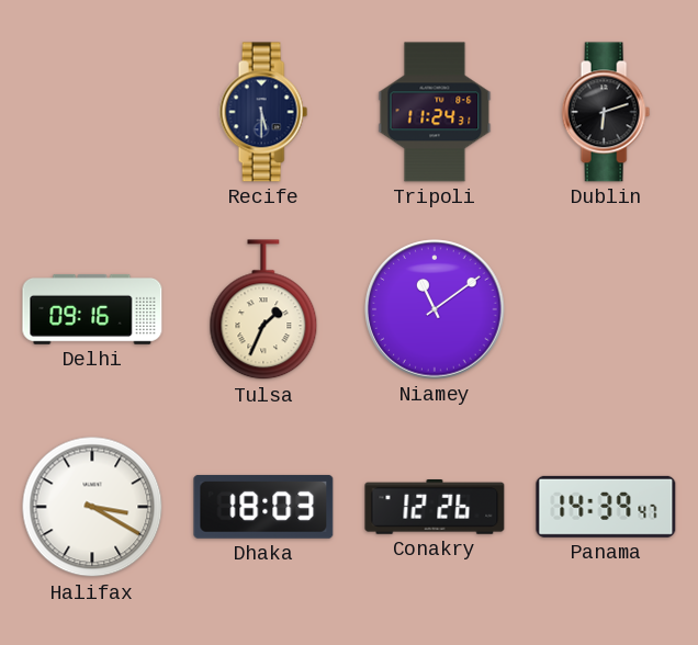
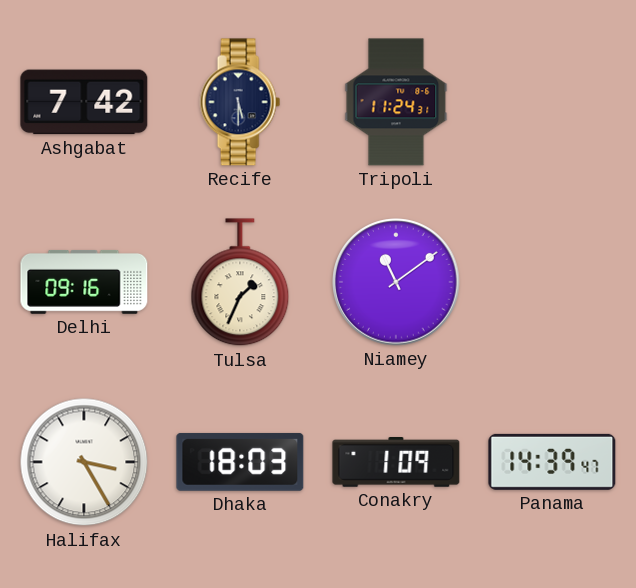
Ashgabat: none -> 7:42
Dublin: 6:12 -> none
Halifax: 3:20 -> 3:25
Conakry: 12:26 -> 1:09
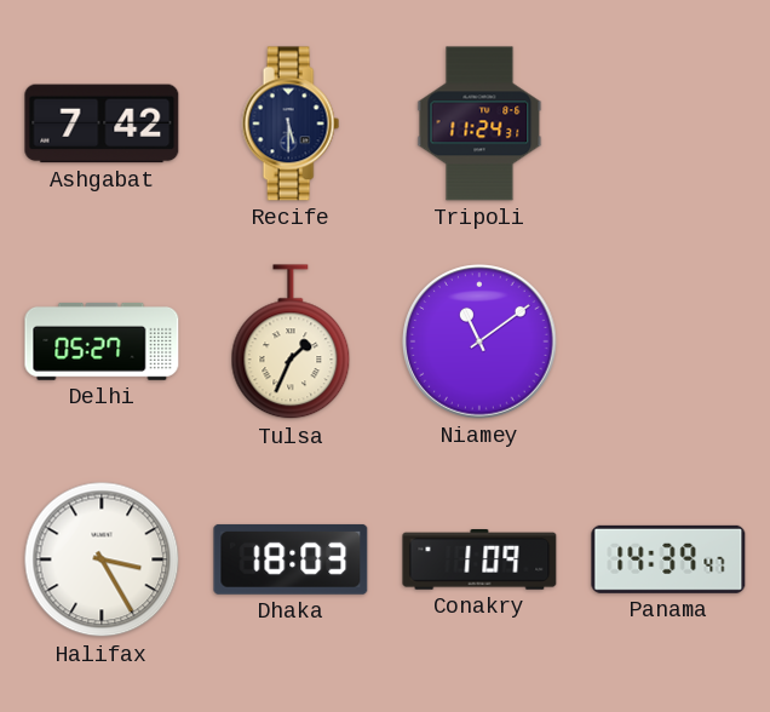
Delhi: 09:16 -> 05:27
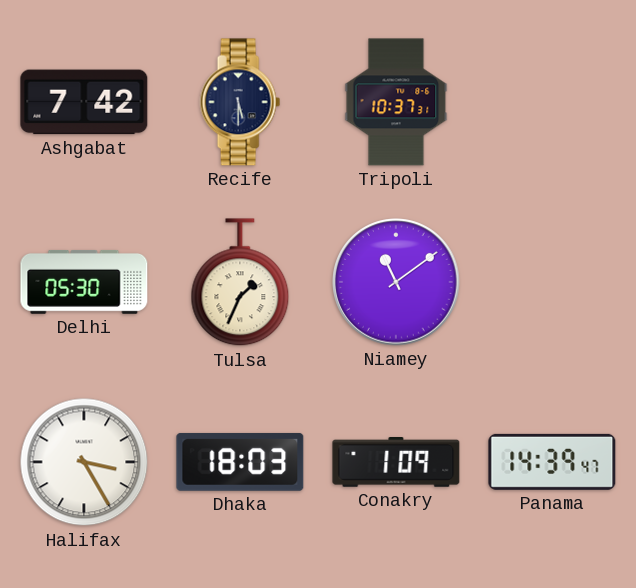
Tripoli: 11:24 -> 10:37
Delhi: 05:27 -> 05:30
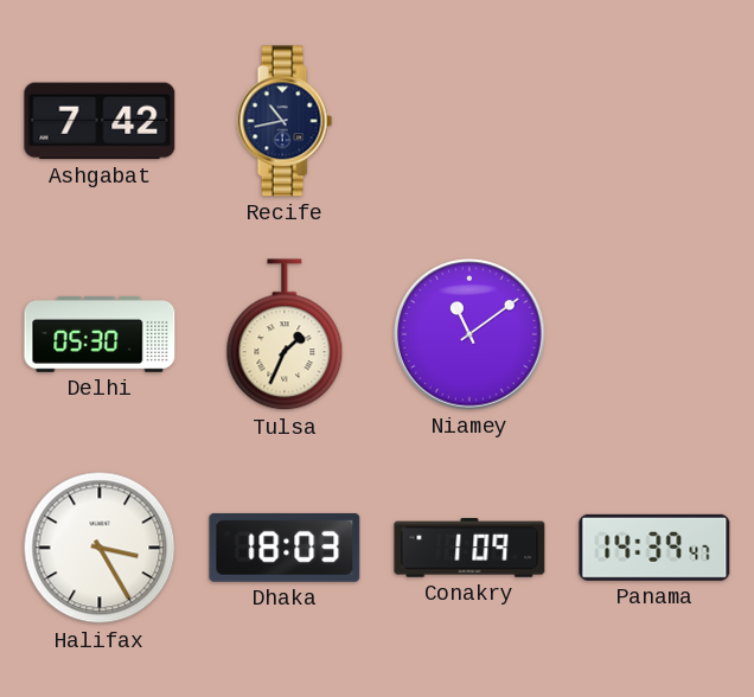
Recife: 5:30 -> 10:43
Tripoli: 10:37 -> none
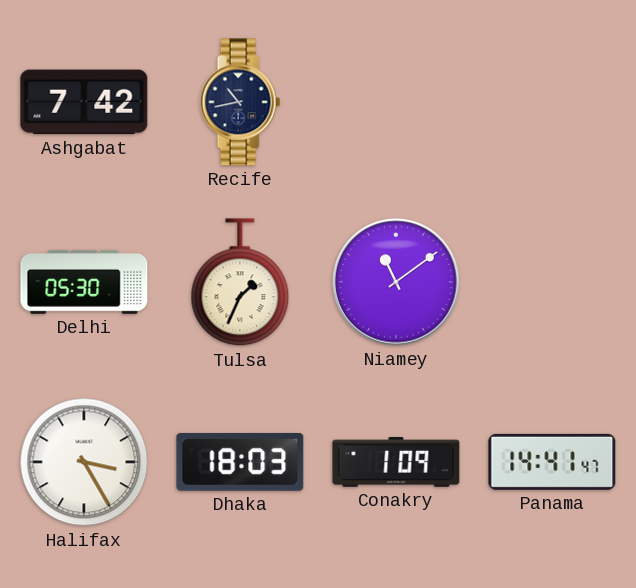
Panama: 14:39 -> 14:41
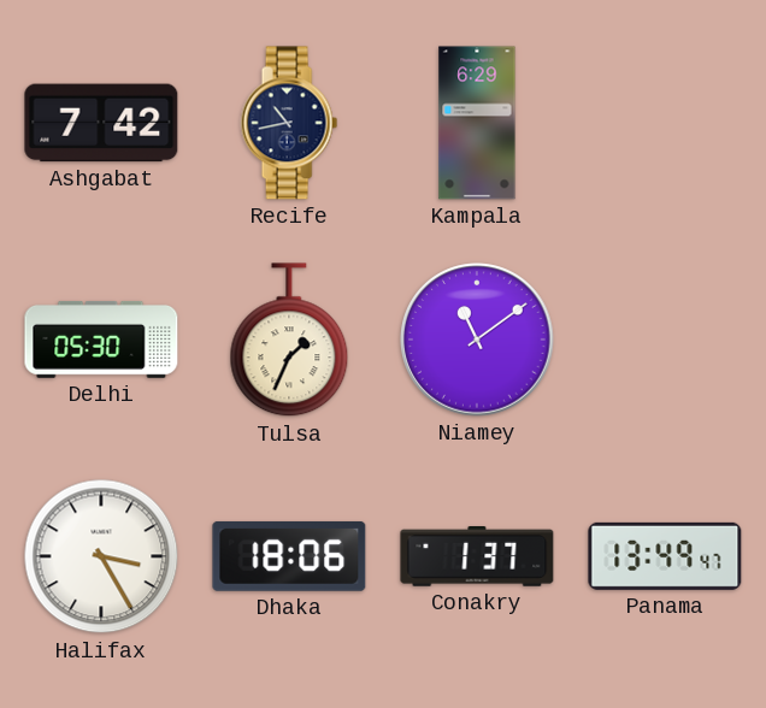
Kampala: none -> 6:29
Dhaka: 18:03 -> 18:06
Conakry: 1:09 -> 1:37
Panama: 14:41 -> 13:49
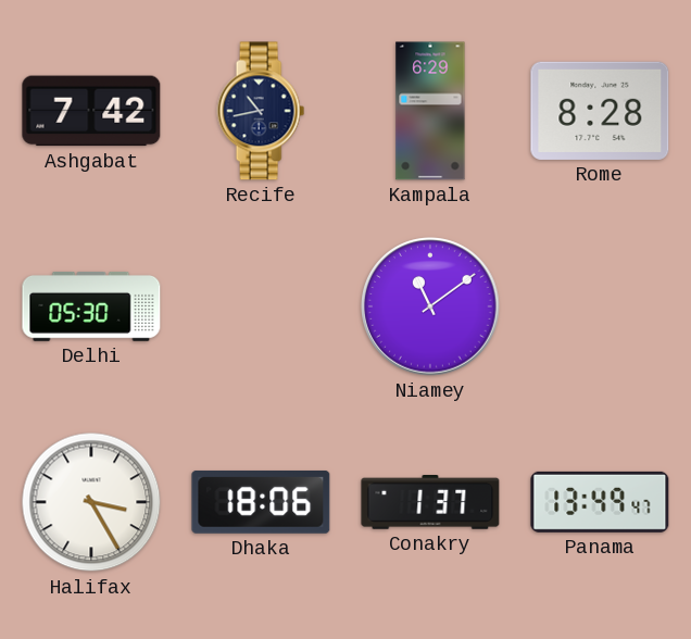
Rome: none -> 8:28
Tulsa: 1:34 -> none
